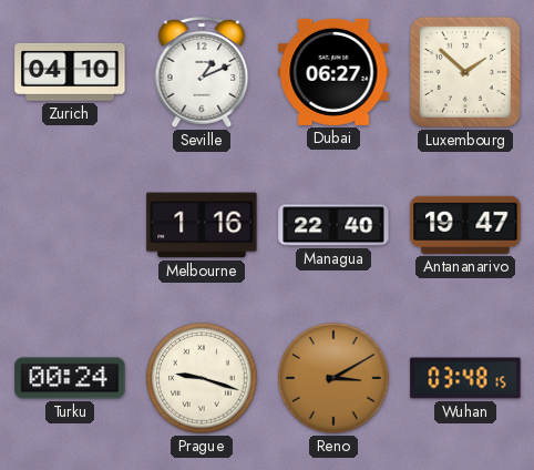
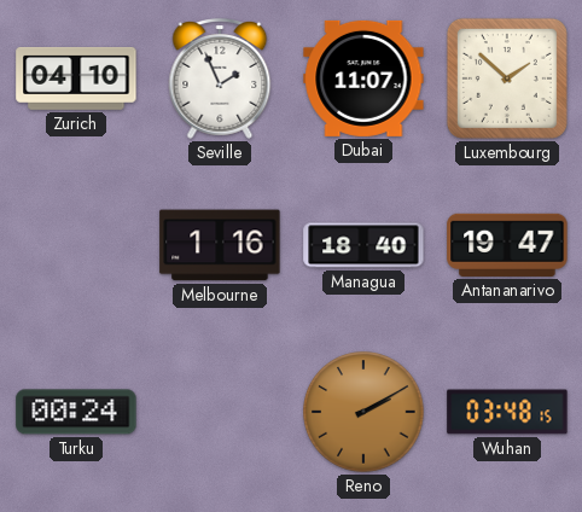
Seville: 1:11 -> 1:56
Dubai: 06:27 -> 11:07
Managua: 22:40 -> 18:40
Prague: 9:18 -> none
Reno: 3:10 -> 2:10
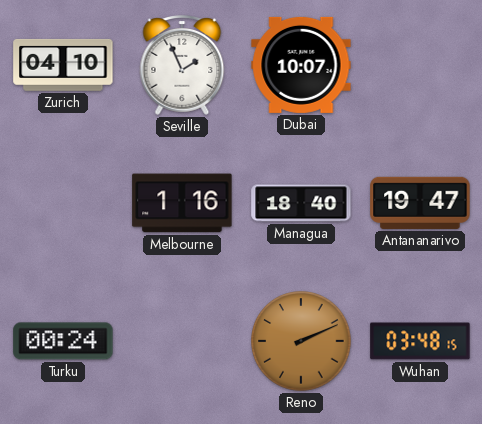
Dubai: 11:07 -> 10:07
Luxembourg: 1:52 -> none
Reno: 2:10 -> 2:11
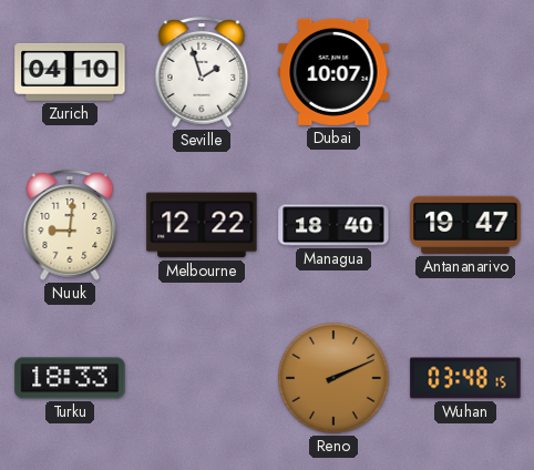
Seville: 1:56 -> 1:57
Nuuk: none -> 9:01
Melbourne: 1:16 -> 12:22
Turku: 00:24 -> 18:33
